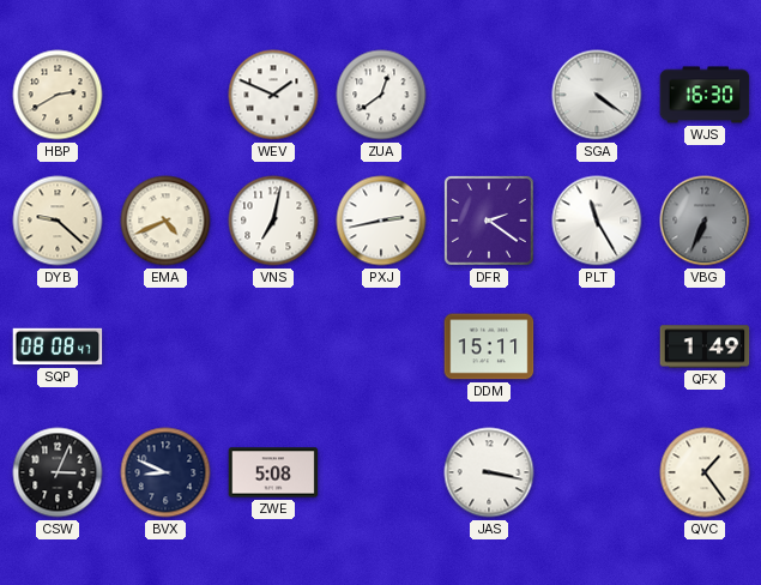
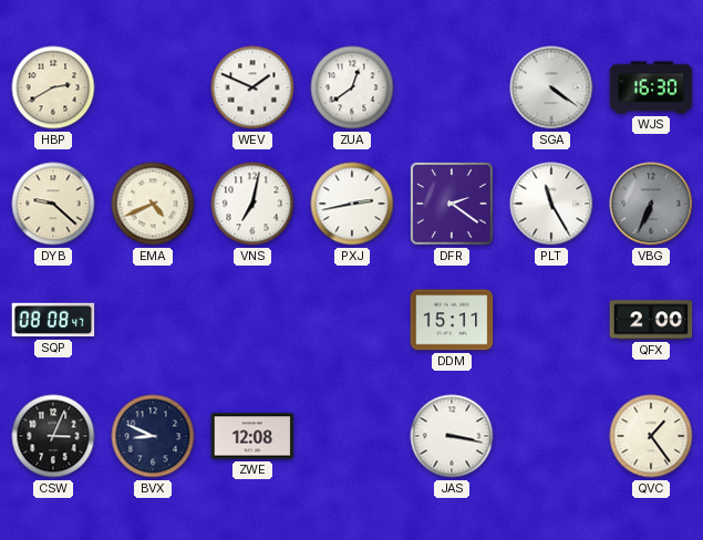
QFX: 1:49 -> 2:00
ZWE: 5:08 -> 12:08
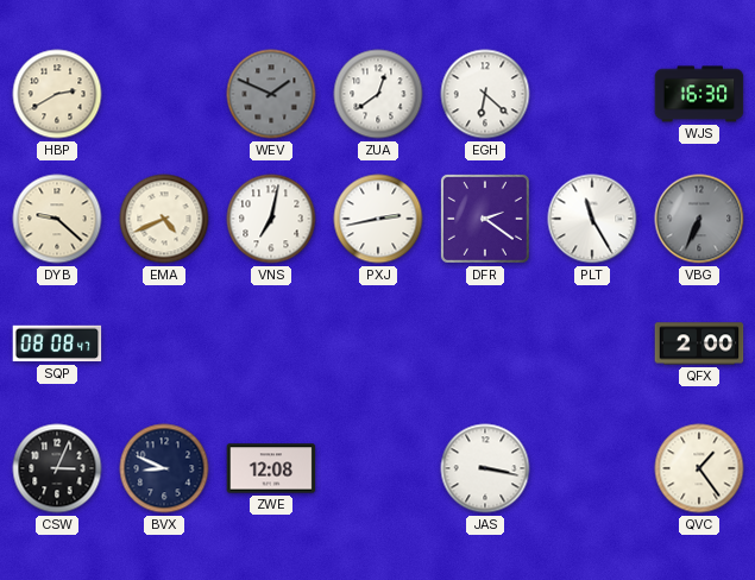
WEV dial: white -> grey
EGH: none -> 6:22
SGA: 4:21 -> none
DDM: 15:11 -> none
